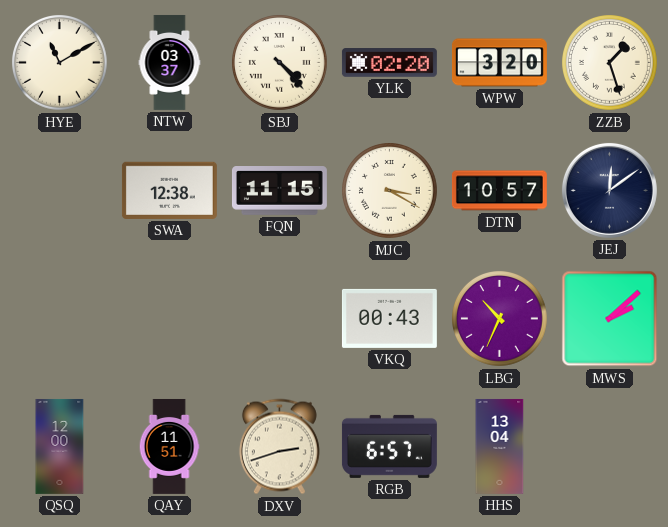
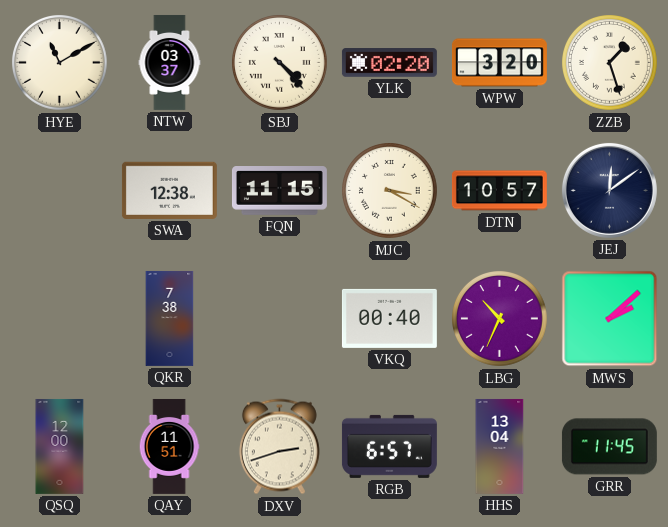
QKR: none -> 7:38
VKQ: 00:43 -> 00:40
GRR: none -> 11:45
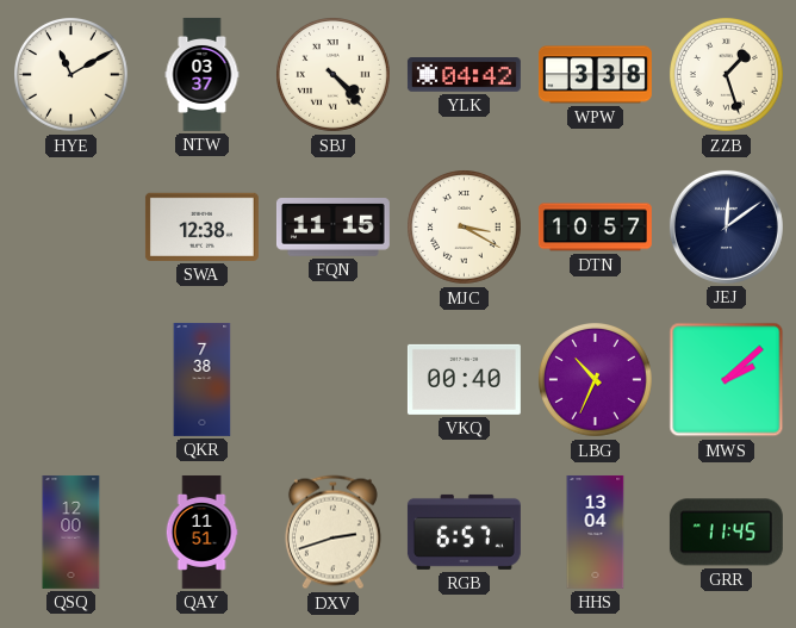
YLK: 02:20 -> 04:42
WPW: 3:20 -> 3:38
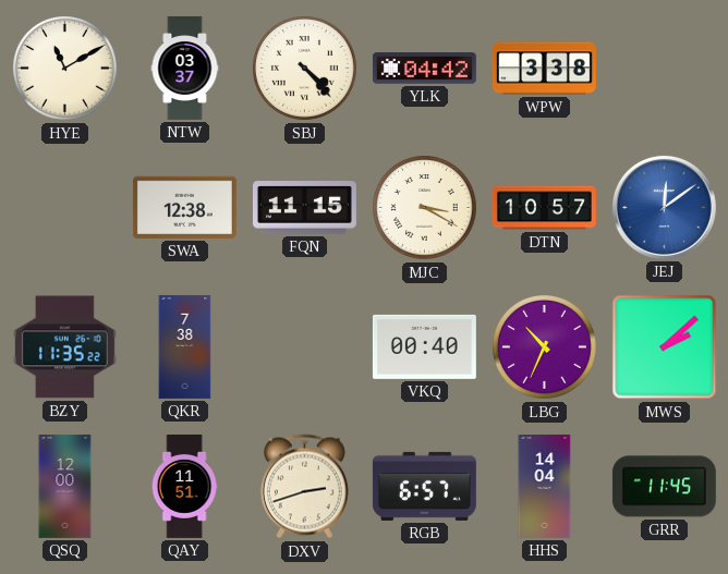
ZZB: 1:27 -> none
JEJ dial: navy -> blue
BZY: none -> 11:35
HHS: 13:04 -> 14:04
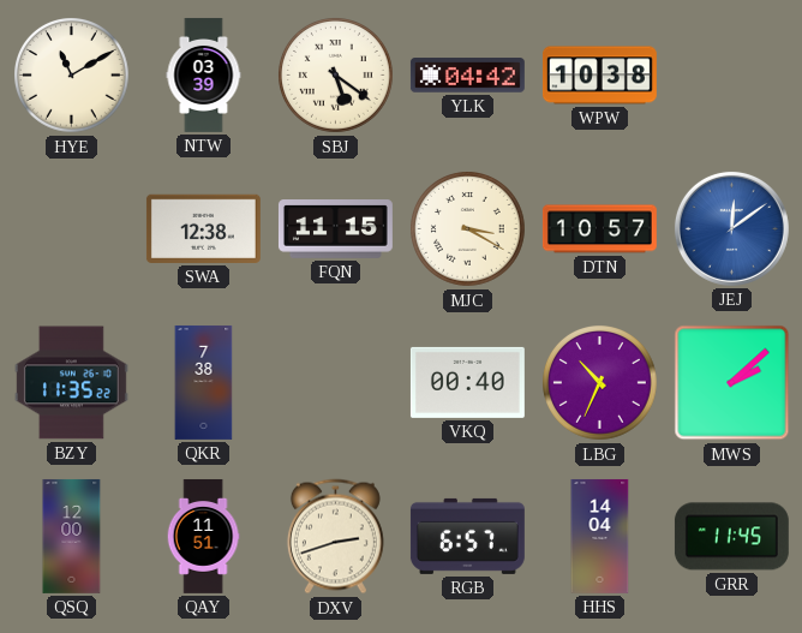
NTW: 03:37 -> 03:39
SBJ: 4:23 -> 5:21
WPW: 3:38 -> 10:38
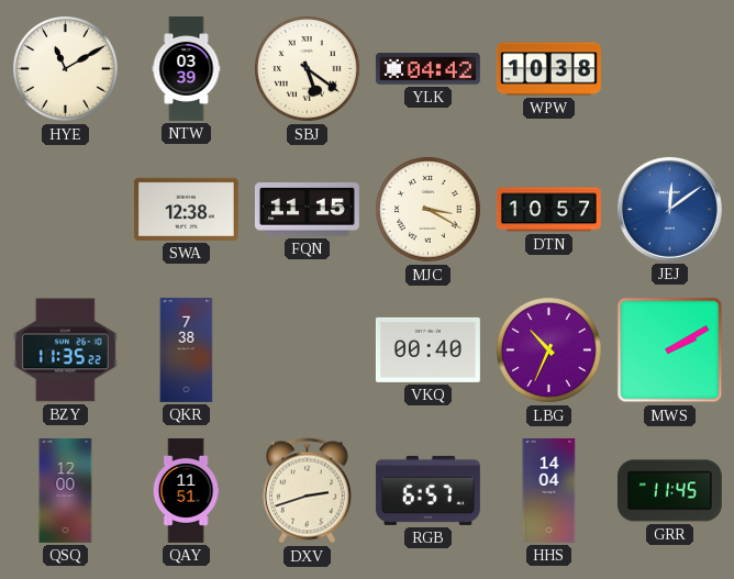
MWS: 2:08 -> 2:10
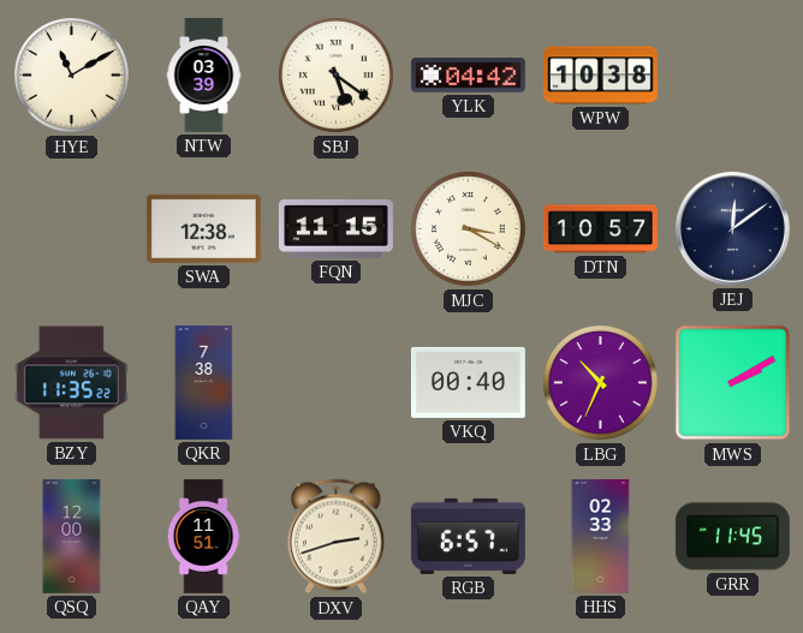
JEJ dial: blue -> navy
HHS: 14:04 -> 02:33
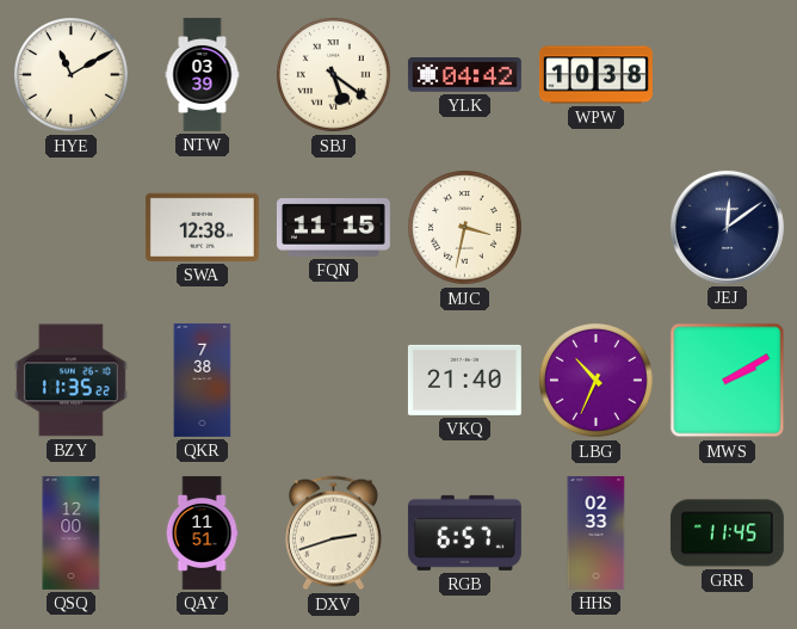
MJC: 3:20 -> 3:32
DTN: 10:57 -> none
VKQ: 00:40 -> 21:40
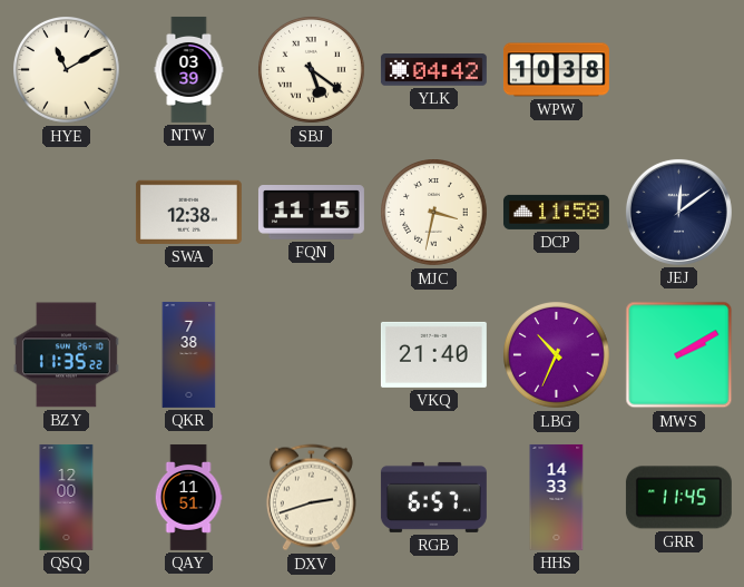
DCP: none -> 11:58
HHS: 02:33 -> 14:33
